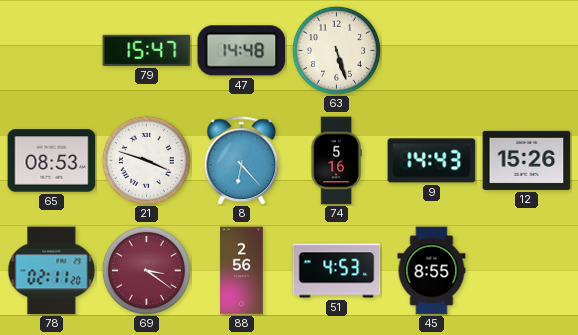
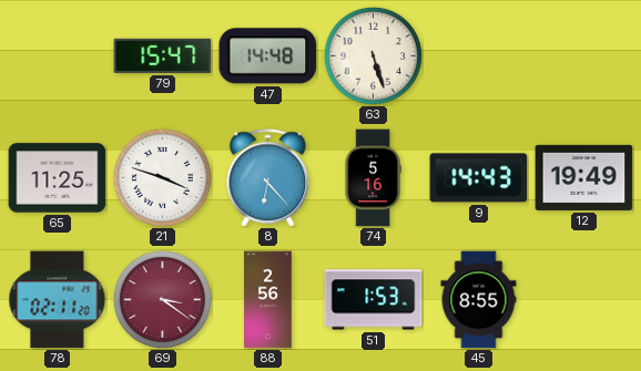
65: 08:53 -> 11:25
12: 15:26 -> 19:49
51: 4:53 -> 1:53
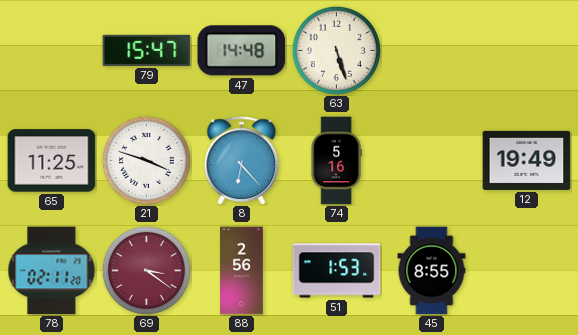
9: 14:43 -> none
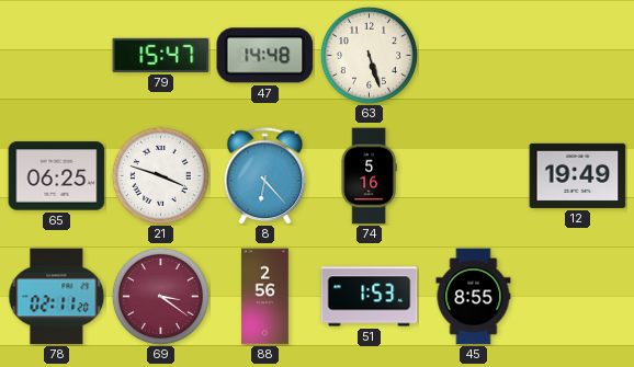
65: 11:25 -> 06:25
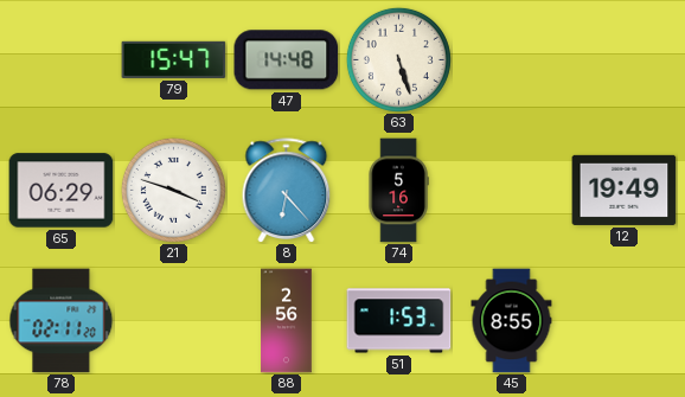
65: 06:25 -> 06:29
69: 3:21 -> none
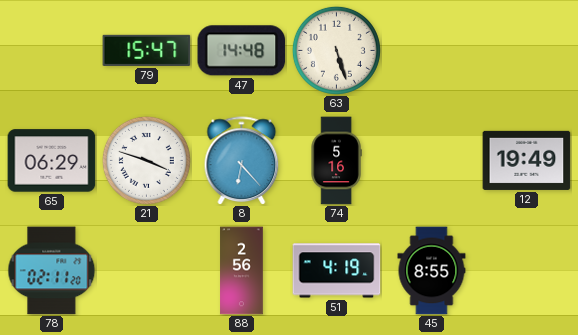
51: 1:53 -> 4:19
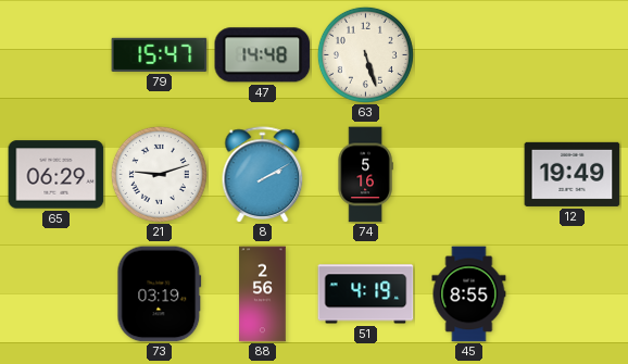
21: 3:48 -> 9:12
8: 6:23 -> 2:10
78: 02:11 -> none
73: none -> 03:19
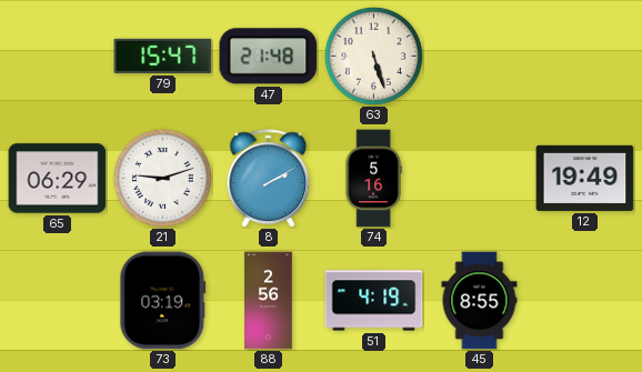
47: 14:48 -> 21:48
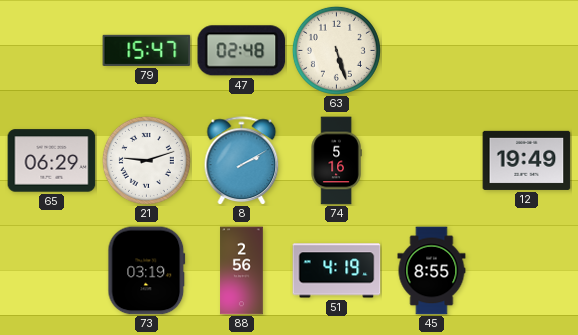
47: 21:48 -> 02:48
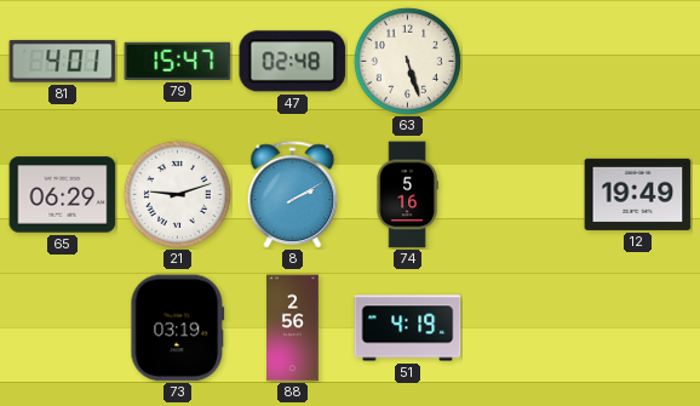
81: none -> 4:01
45: 8:55 -> none
